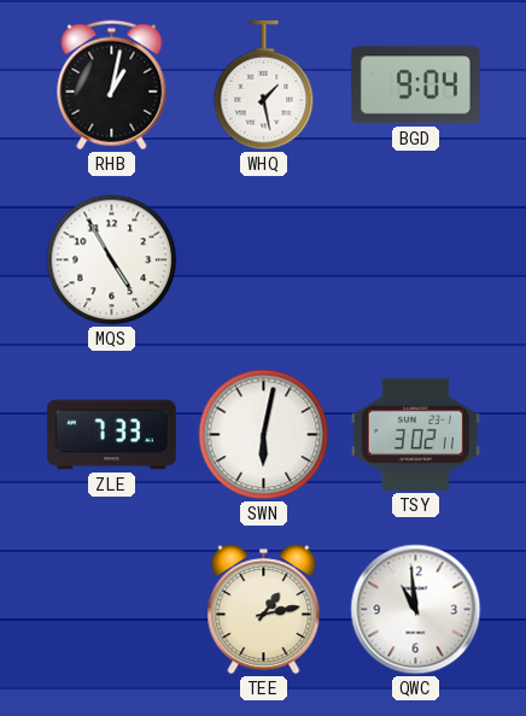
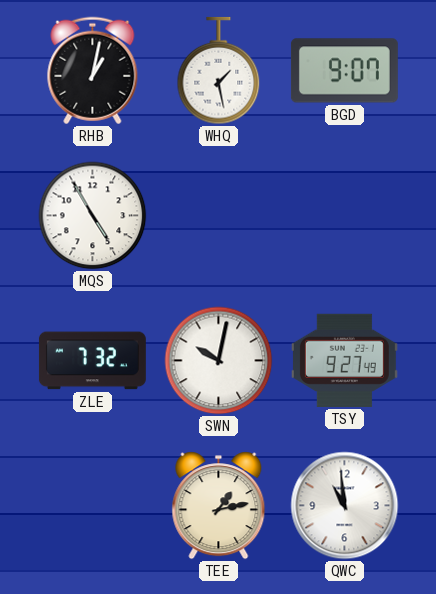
BGD: 9:04 -> 9:07
ZLE: 7:33 -> 7:32
SWN: 6:02 -> 10:02
TSY: 3:02 -> 9:27
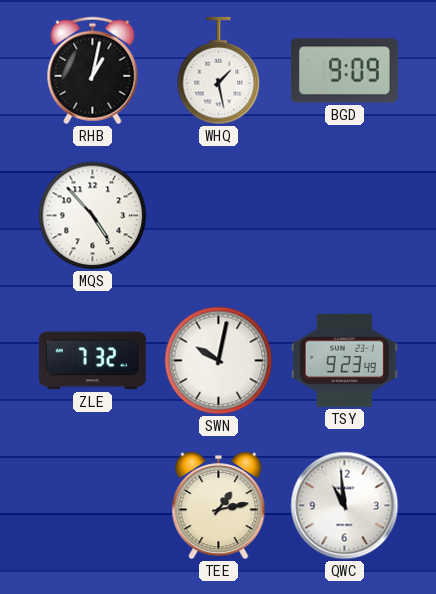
BGD: 9:07 -> 9:09
MQS: 4:55 -> 4:53
TSY: 9:27 -> 9:23
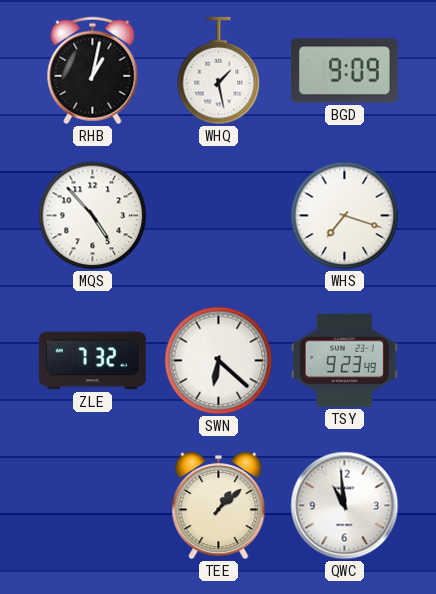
WHS: none -> 7:18
SWN: 10:02 -> 6:22
TEE: 1:13 -> 1:08
